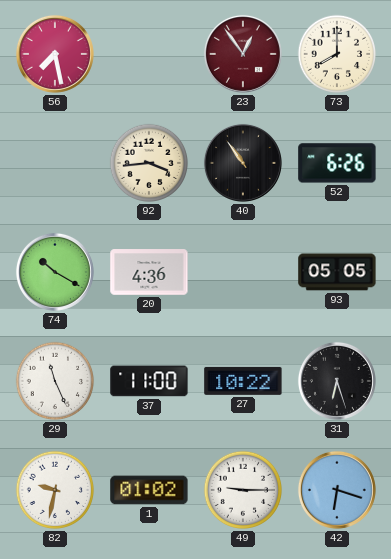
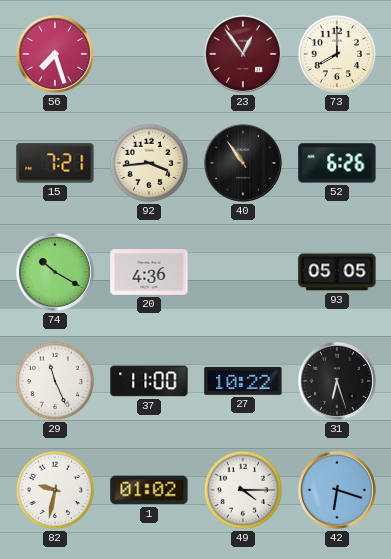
56: 7:28 -> 7:27
15: none -> 7:21
49: 9:15 -> 4:15
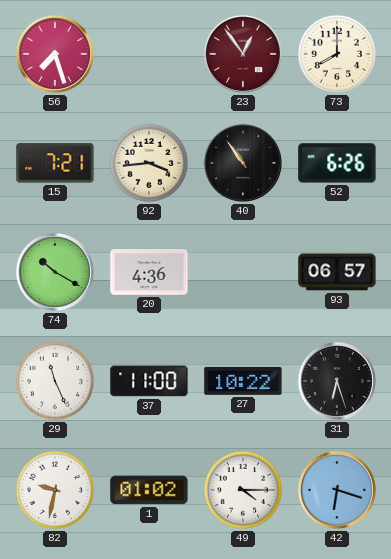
93: 05:05 -> 06:57
